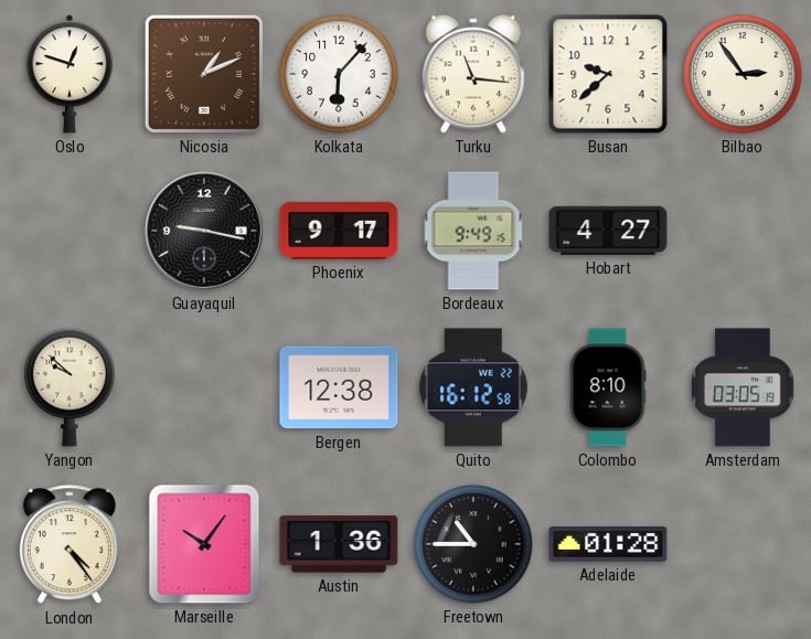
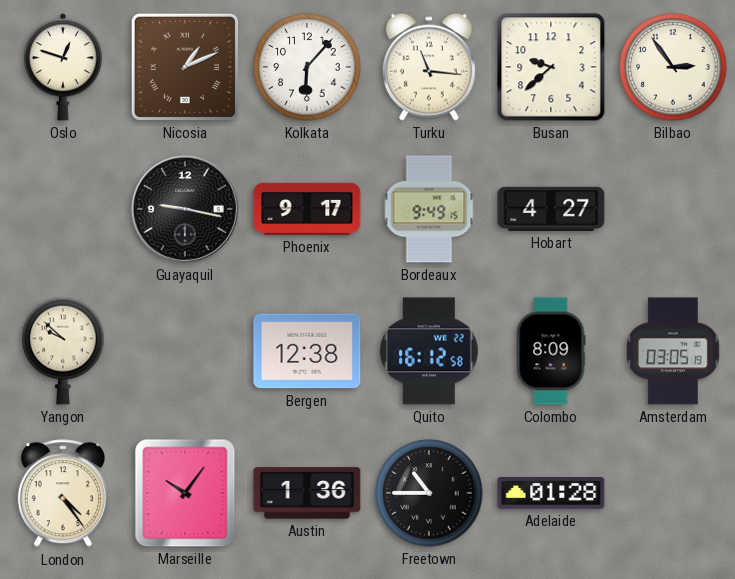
Colombo: 8:10 -> 8:09
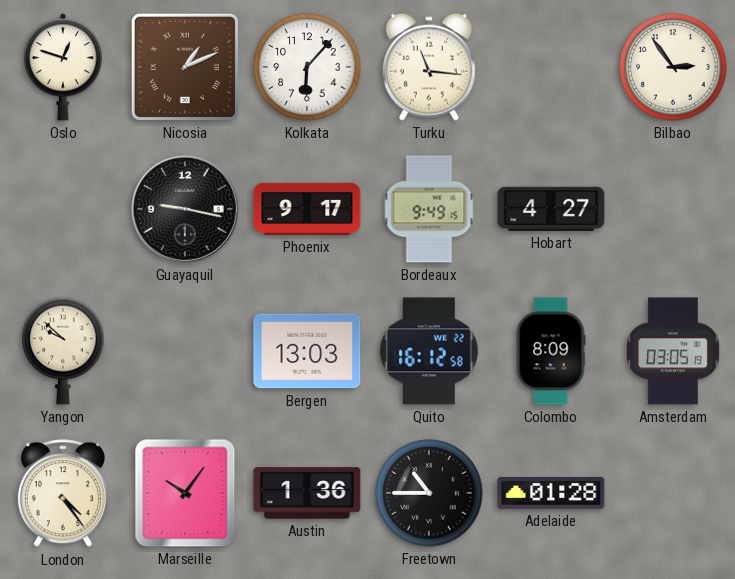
Busan: 9:38 -> none
Bergen: 12:38 -> 13:03
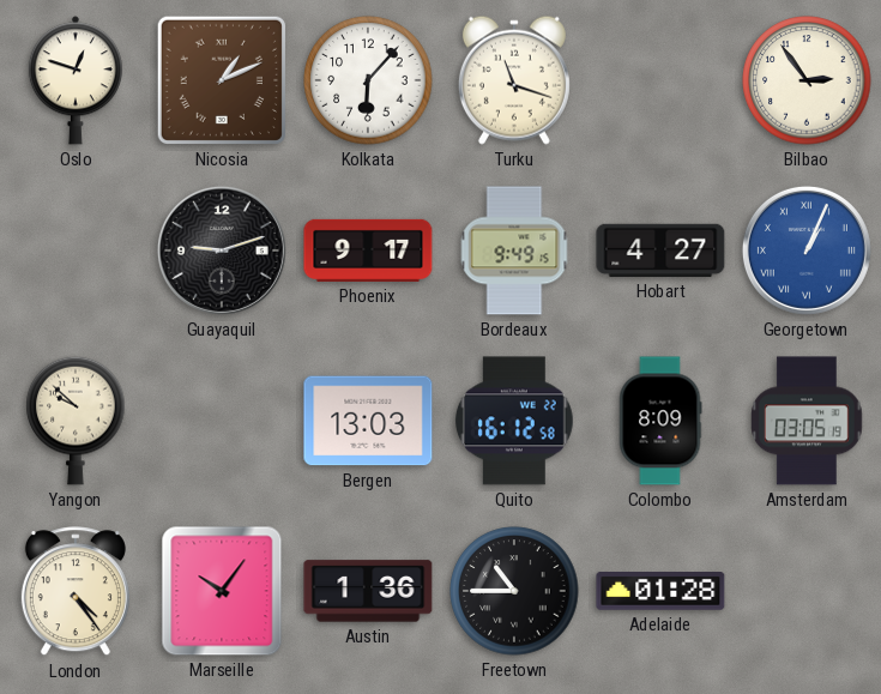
Turku: 11:16 -> 11:18
Guayaquil: 9:17 -> 9:12
Georgetown: none -> 1:04
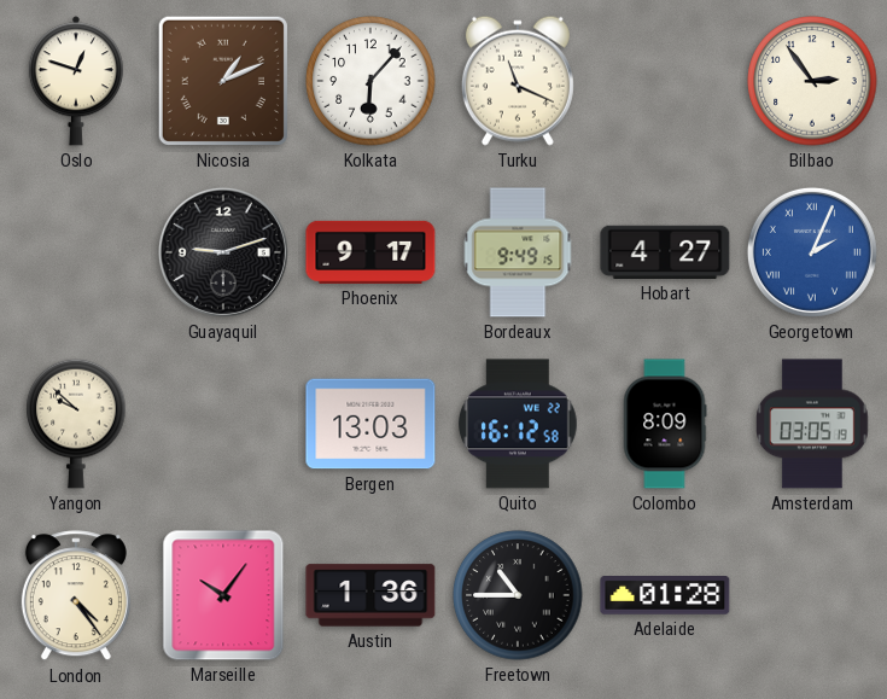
Turku: 11:18 -> 11:19
Georgetown: 1:04 -> 2:04
